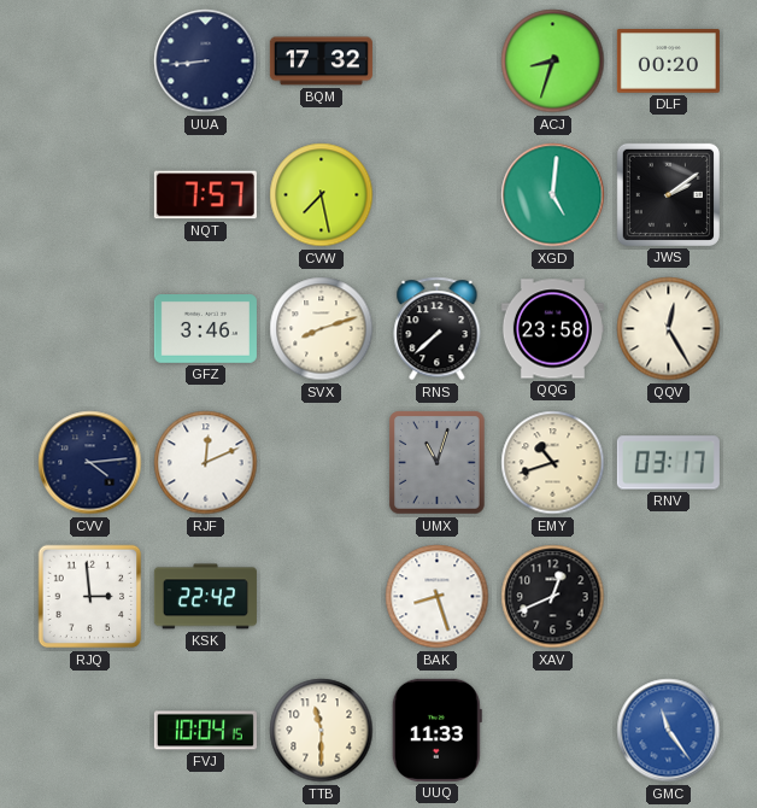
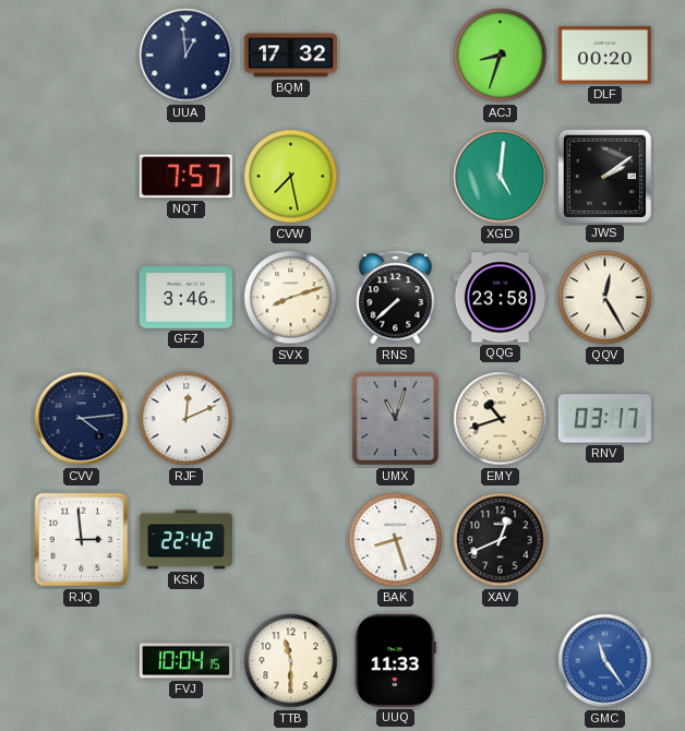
UUA: 8:44 -> 12:59
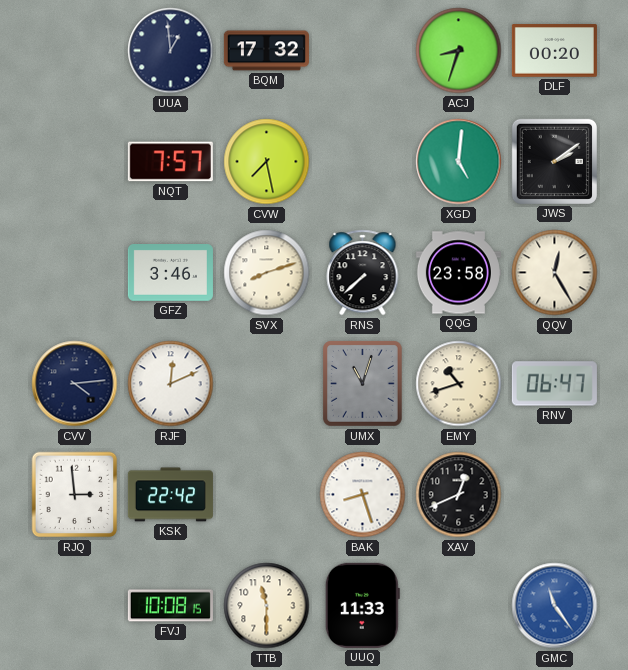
RNV: 03:17 -> 06:47
FVJ: 10:04 -> 10:08
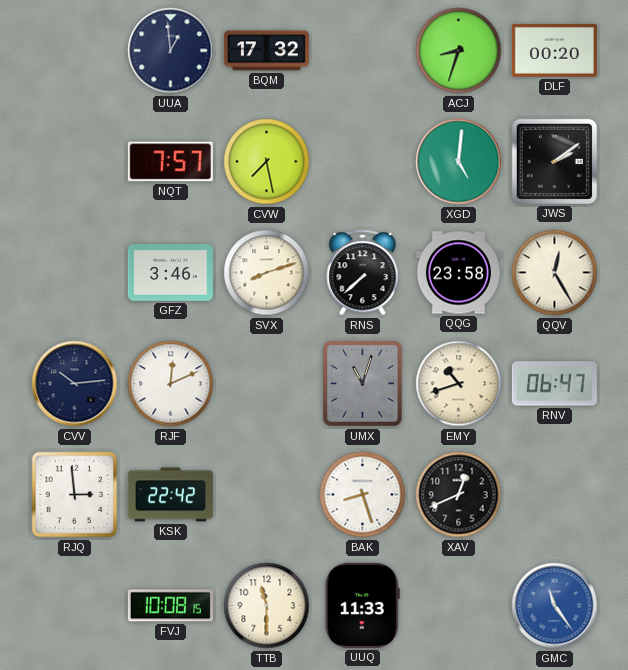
CVV: 4:14 -> 10:14
